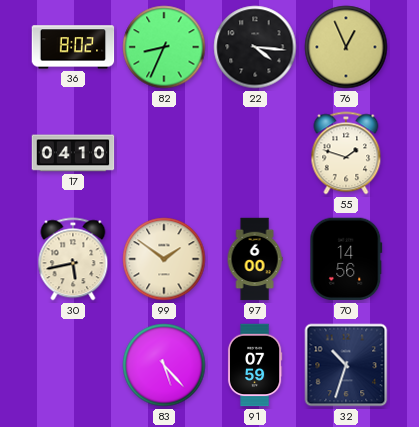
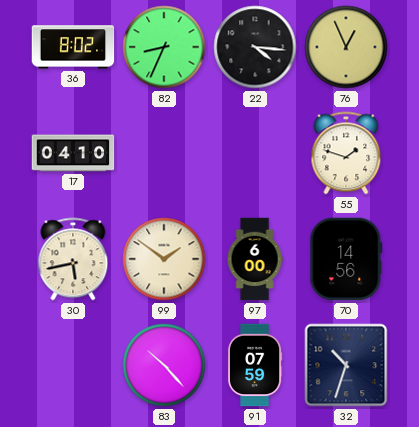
83: 5:23 -> 10:23
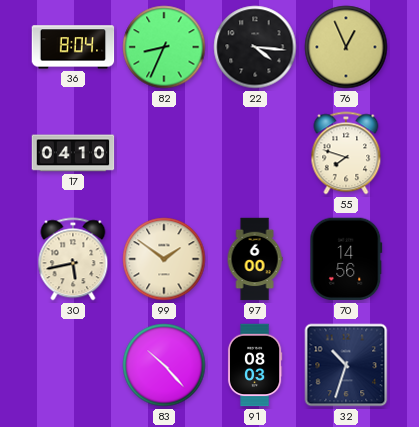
36: 8:02 -> 8:04
55: 1:48 -> 7:48
91: 07:59 -> 08:03
